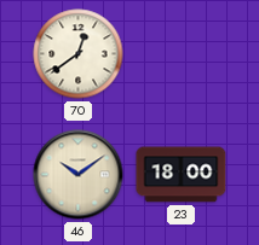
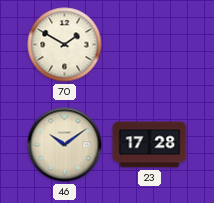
70: 12:39 -> 1:50
23: 18:00 -> 17:28
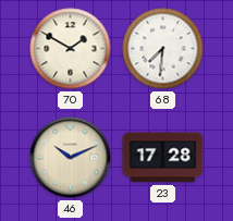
68: none -> 7:31
46: 10:09 -> 10:11
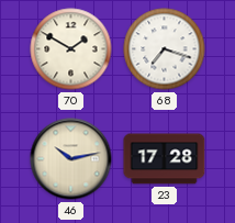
68: 7:31 -> 7:18
46: 10:11 -> 10:13
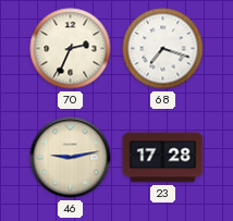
70: 1:50 -> 2:34
46: 10:13 -> 9:13
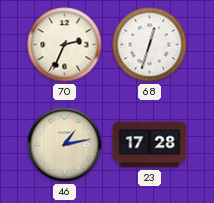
68: 7:18 -> 12:33
46: 9:13 -> 1:13
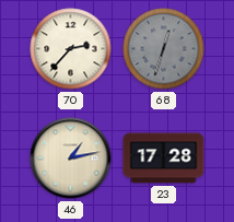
70: 2:34 -> 2:37
68 dial: white -> grey
